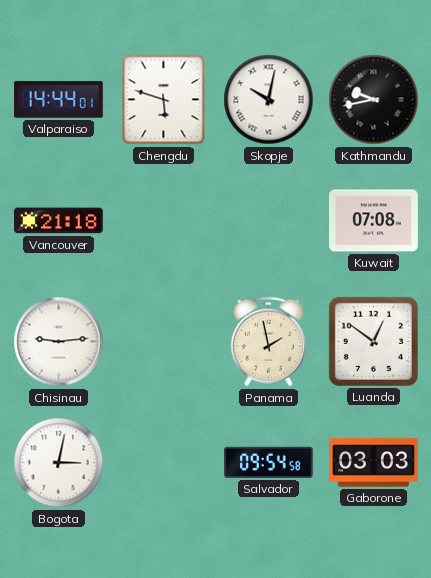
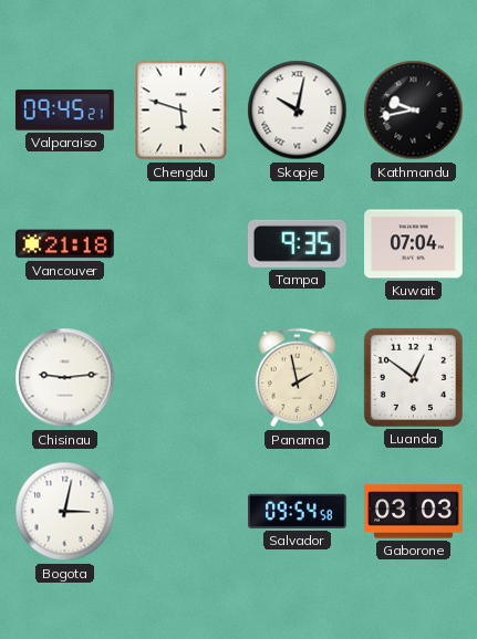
Valparaiso: 14:44 -> 09:45
Tampa: none -> 9:35
Kuwait: 07:08 -> 07:04
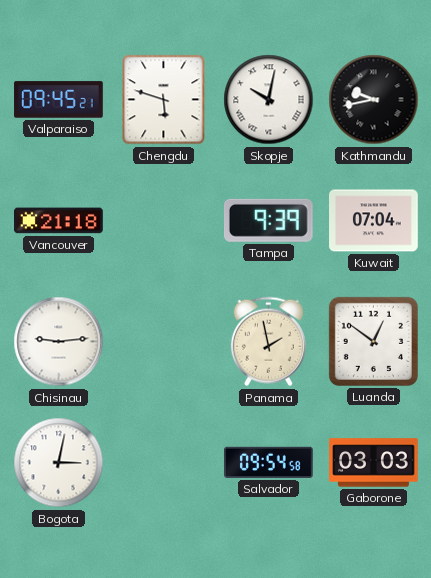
Tampa: 9:35 -> 9:39
